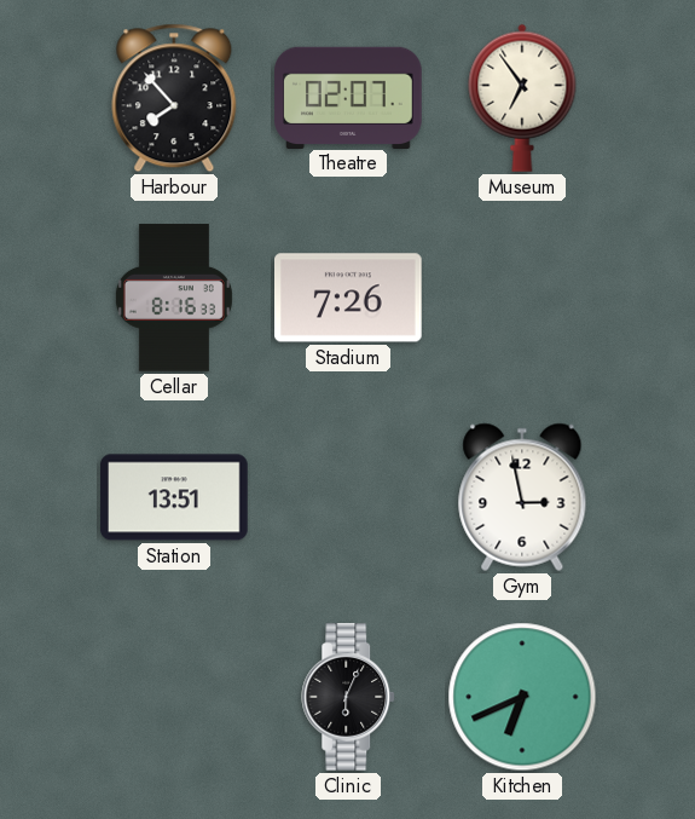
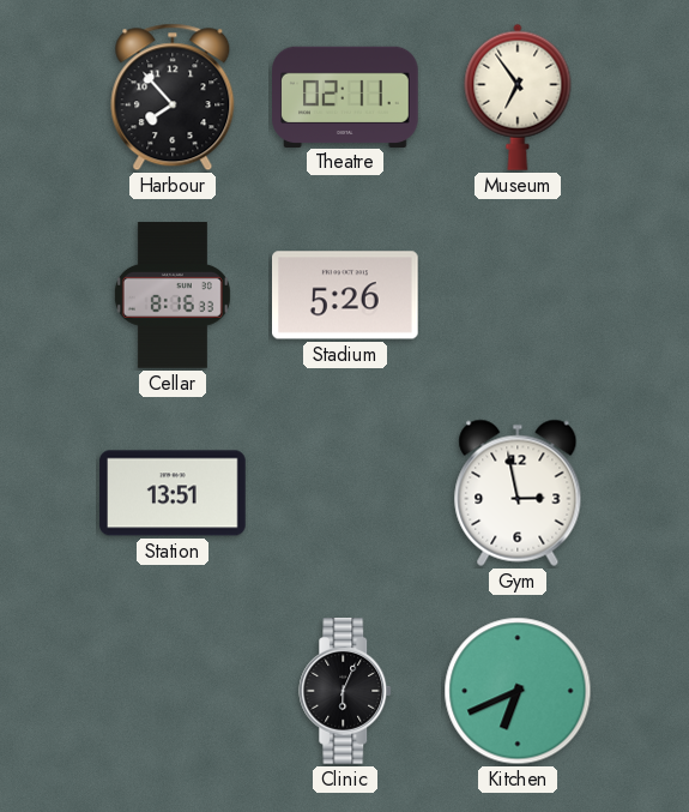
Theatre: 02:07 -> 02:11
Stadium: 7:26 -> 5:26
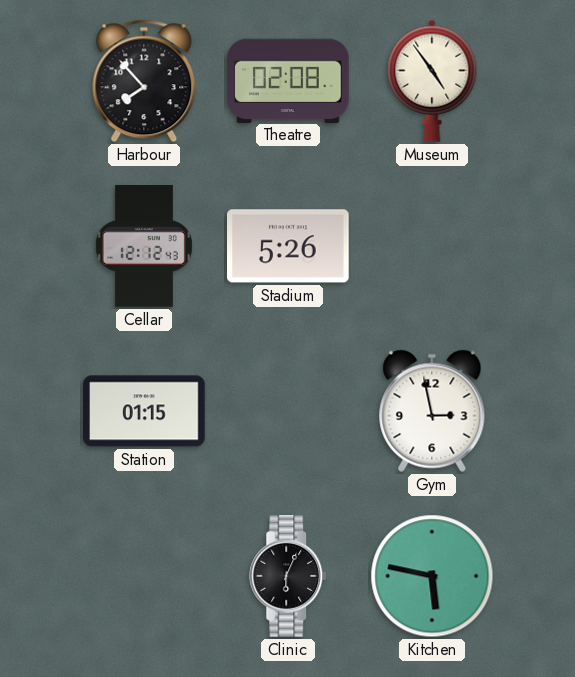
Theatre: 02:11 -> 02:08
Museum: 6:54 -> 4:54
Cellar: 8:16 -> 12:12
Station: 13:51 -> 01:15
Kitchen: 6:41 -> 5:47
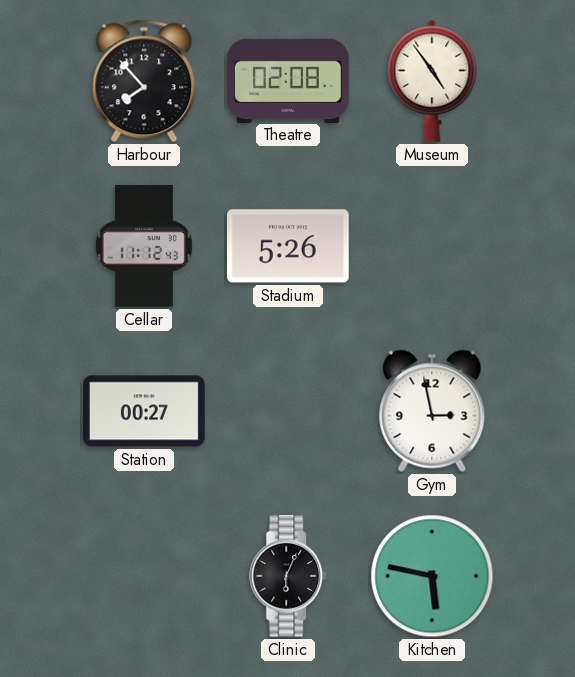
Cellar: 12:12 -> 11:12
Station: 01:15 -> 00:27
